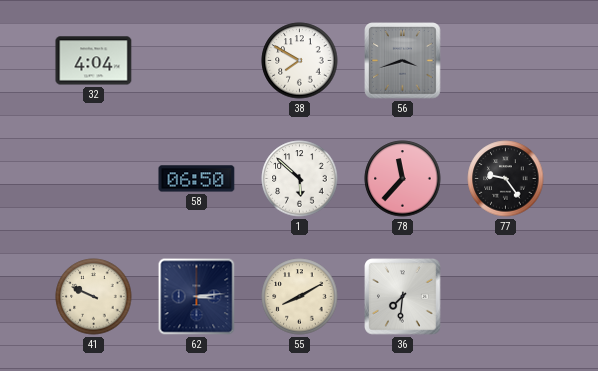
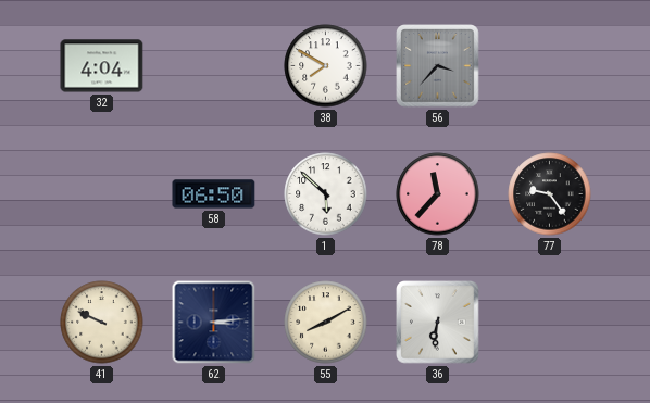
56: 3:42 -> 3:37
36: 7:31 -> 6:31
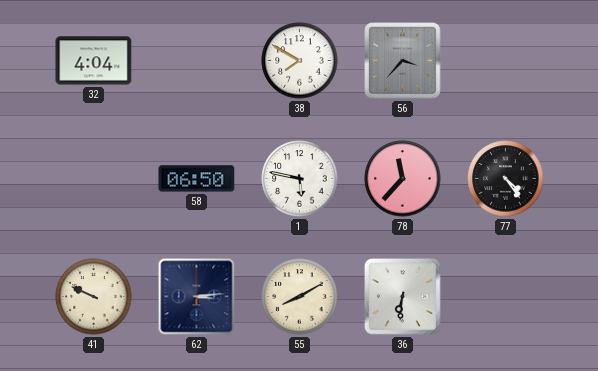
1: 5:52 -> 5:47
77: 9:24 -> 4:24
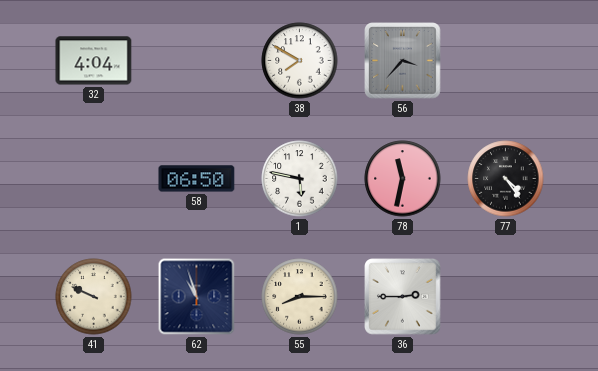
78: 11:37 -> 11:32
62: 3:14 -> 10:57
55: 8:10 -> 8:15
36: 6:31 -> 2:45
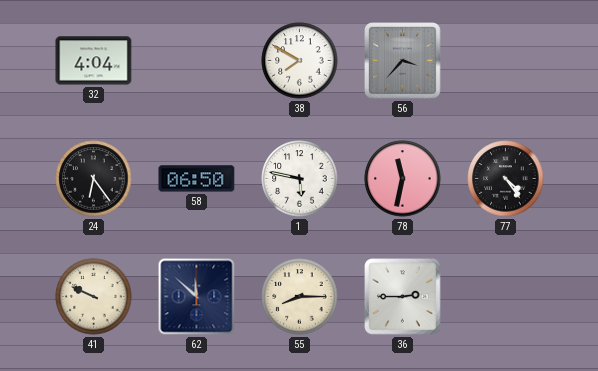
24: none -> 6:24
62: 10:57 -> 11:52
